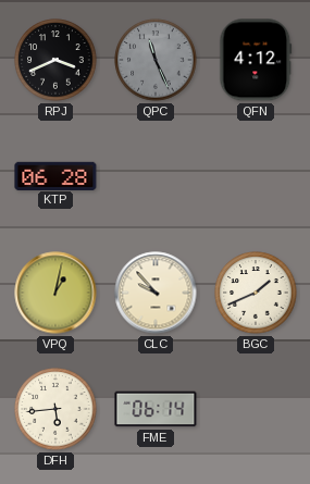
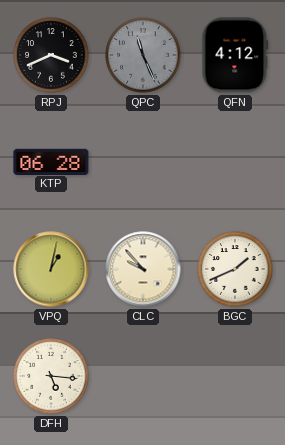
DFH: 5:44 -> 5:16
FME: 06:14 -> none
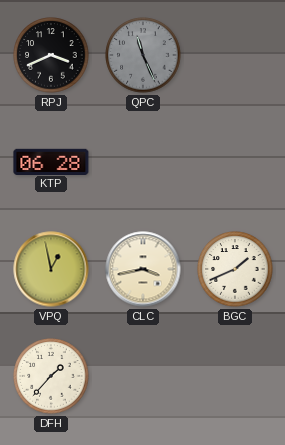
QFN: 4:12 -> none
VPQ: 1:02 -> 12:58
CLC: 9:53 -> 3:43
DFH: 5:16 -> 1:37
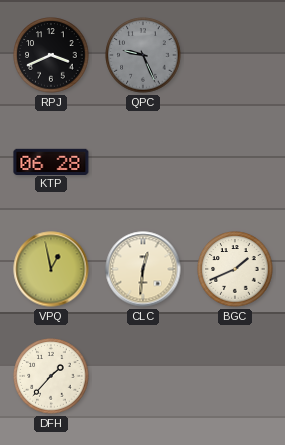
QPC: 11:26 -> 9:26
CLC: 3:43 -> 12:31
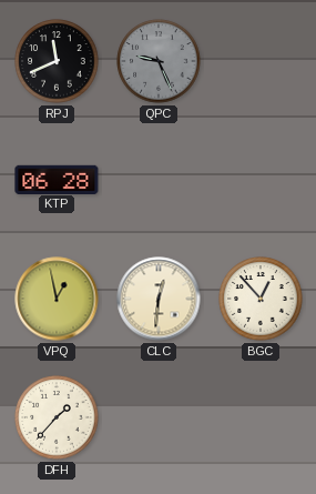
RPJ: 3:41 -> 11:41
BGC: 1:41 -> 12:53
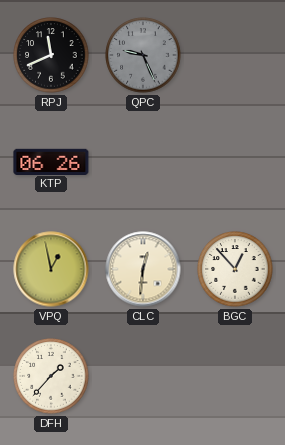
KTP: 06:28 -> 06:26
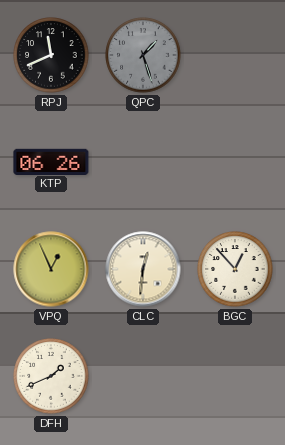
QPC: 9:26 -> 1:27
VPQ: 12:58 -> 12:56
DFH: 1:37 -> 1:41
